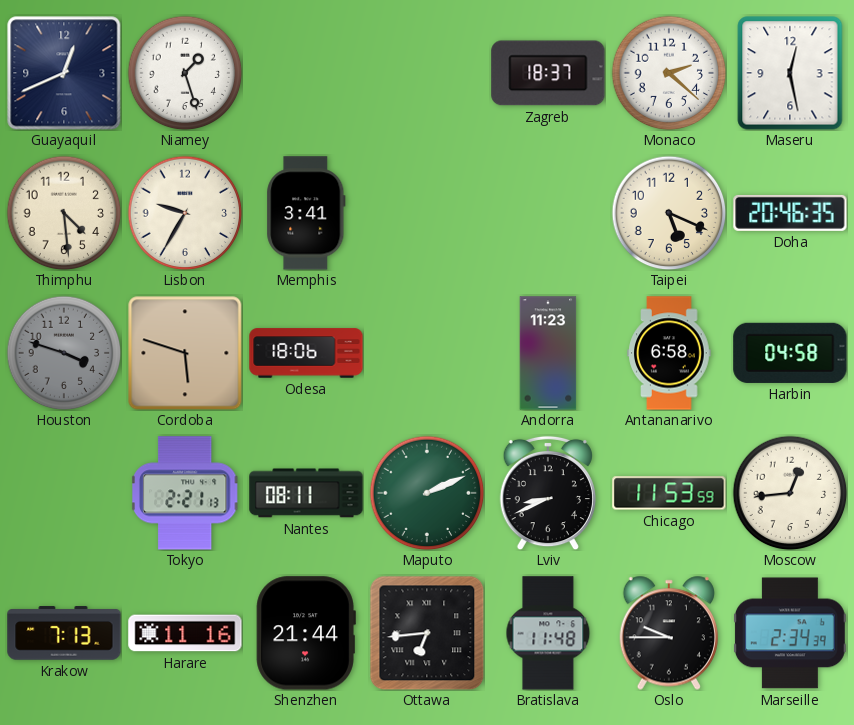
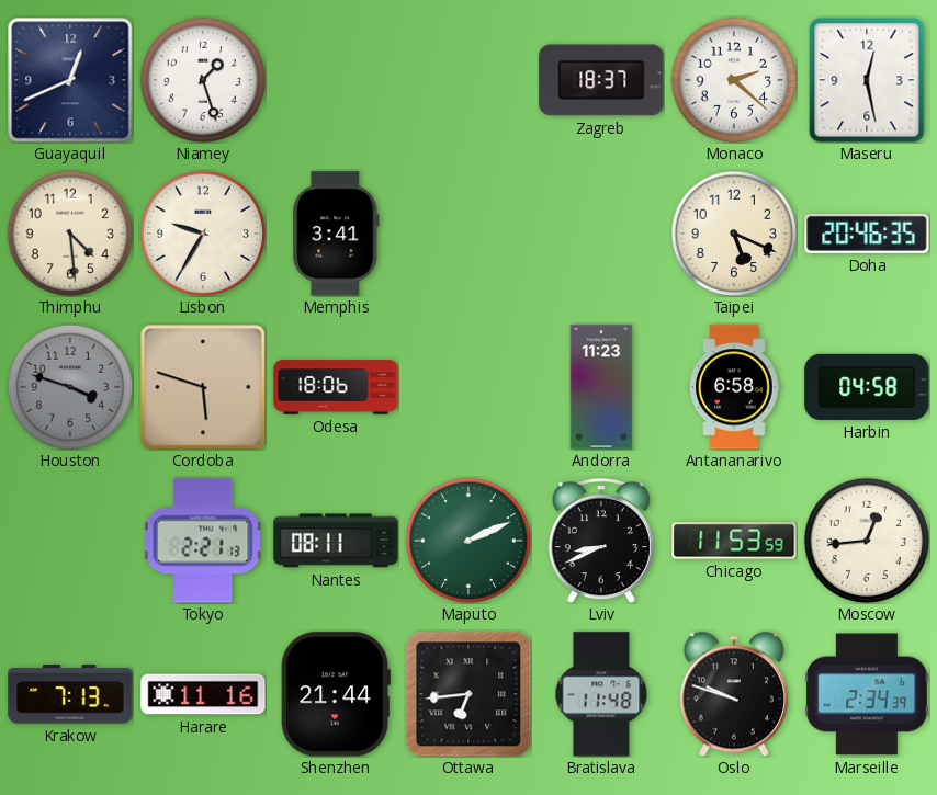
Oslo: 9:45 -> 9:48
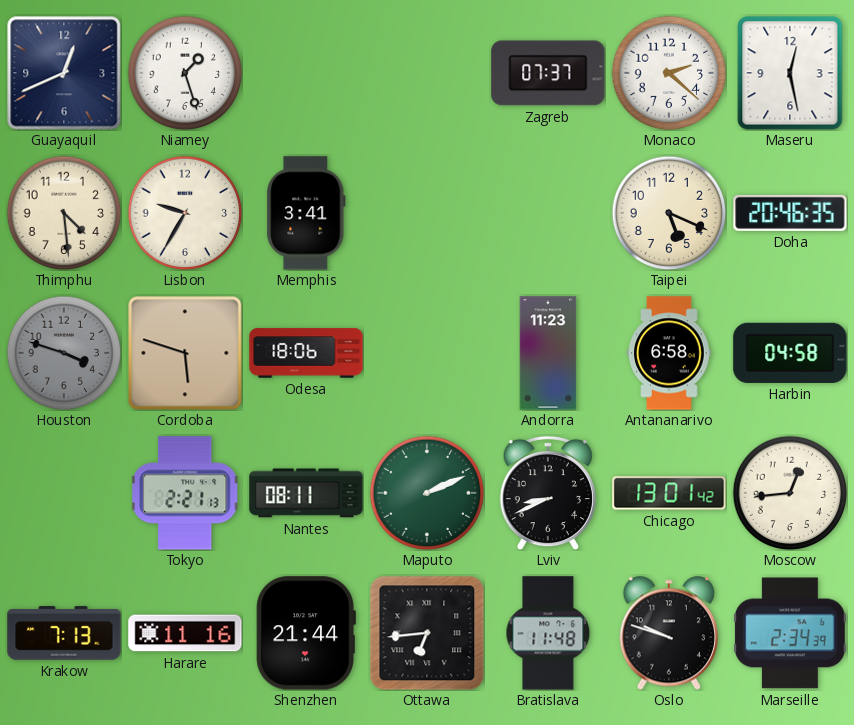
Zagreb: 18:37 -> 07:37
Chicago: 11:53 -> 13:01
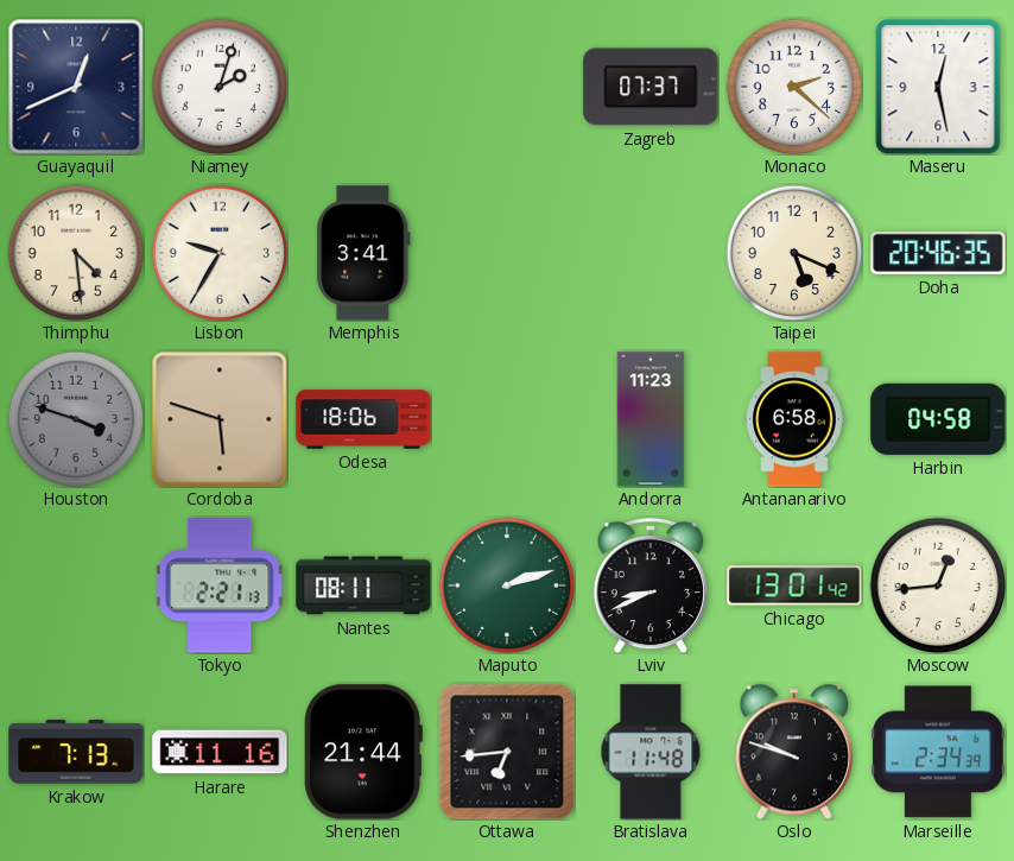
Niamey: 1:27 -> 2:03
Maputo: 2:11 -> 2:12
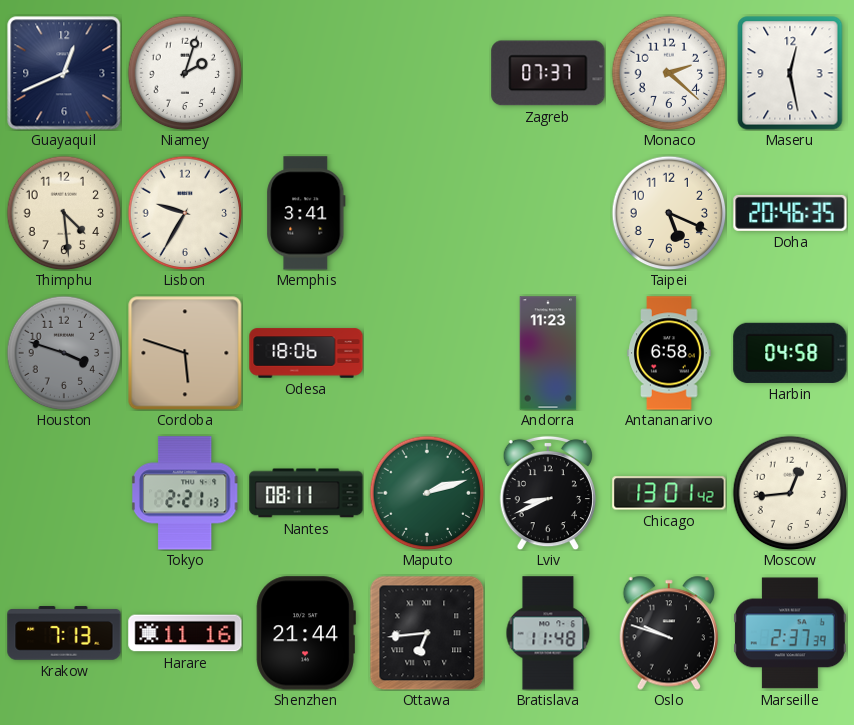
Marseille: 2:34 -> 2:37
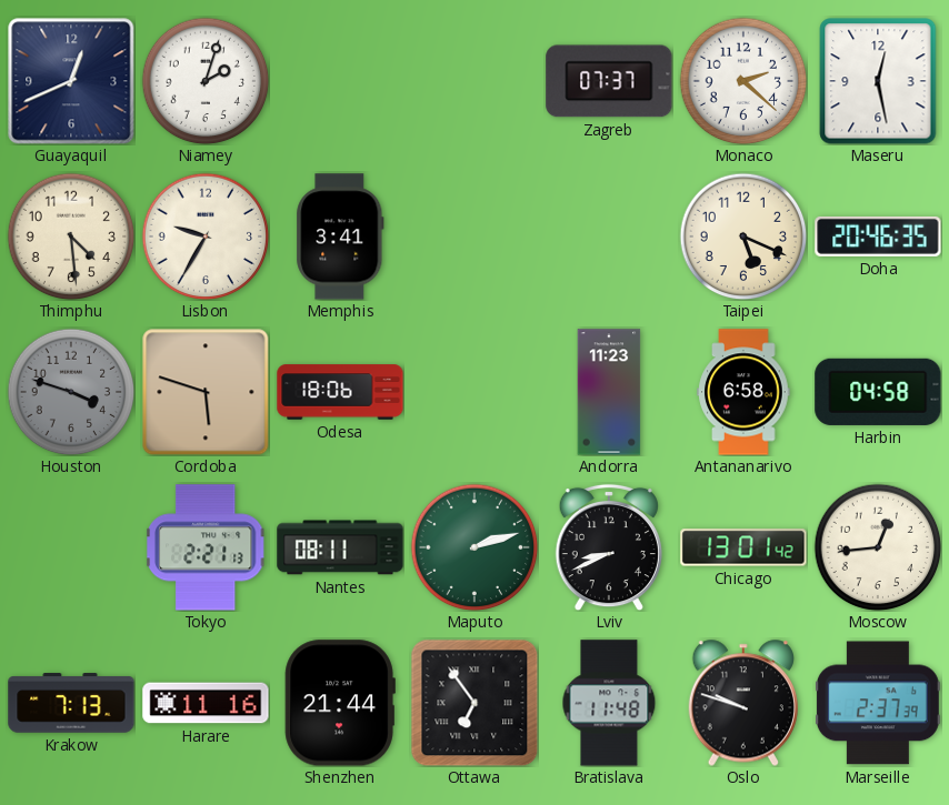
Ottawa: 6:44 -> 6:54
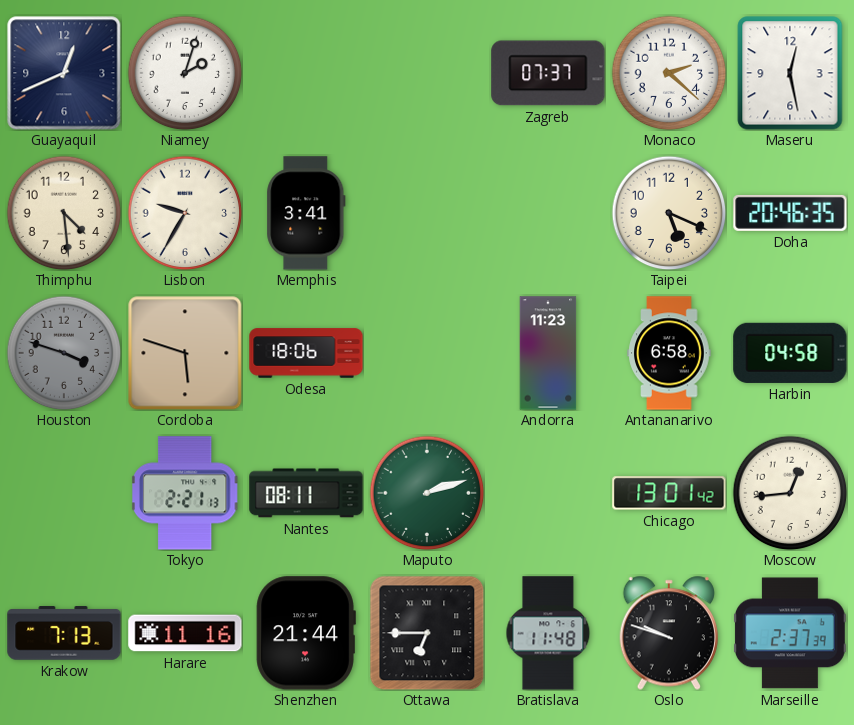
Lviv: 8:41 -> none
Ottawa: 6:54 -> 6:45
